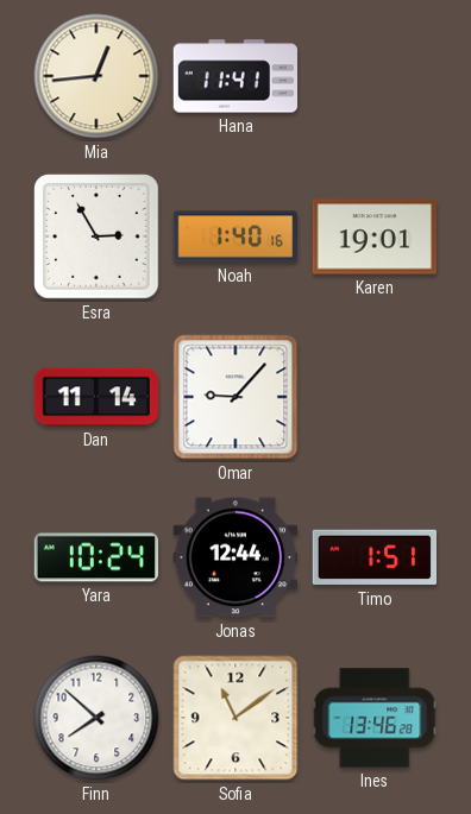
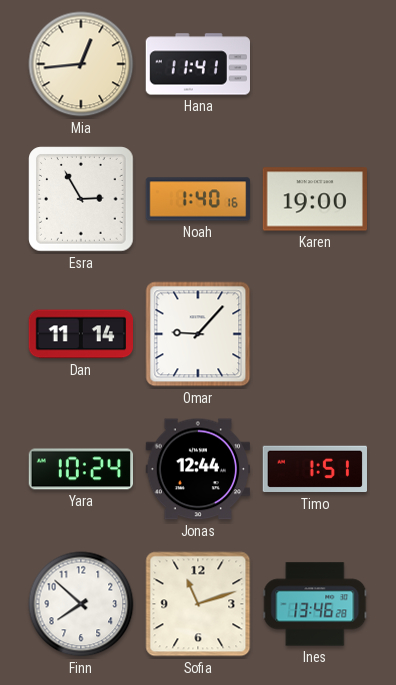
Karen: 19:01 -> 19:00
Sofia: 11:09 -> 11:12
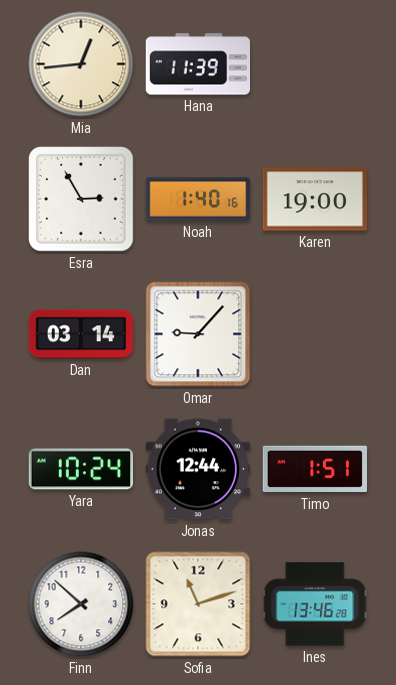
Hana: 11:41 -> 11:39
Dan: 11:14 -> 03:14
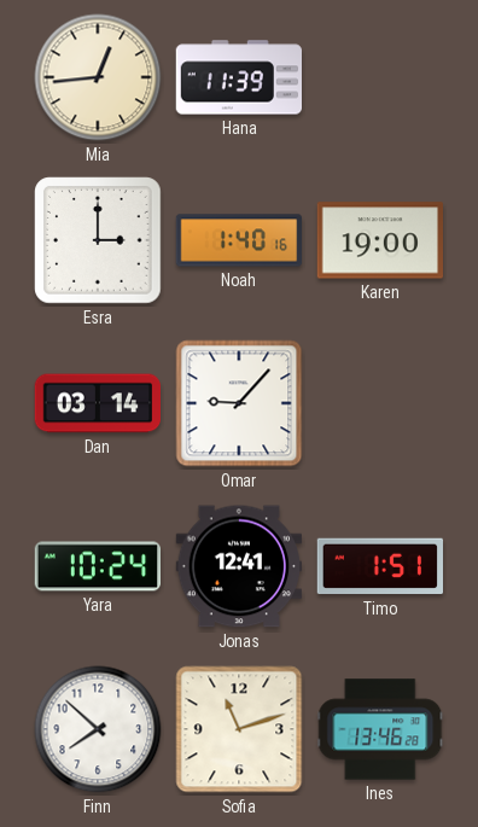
Esra: 2:55 -> 3:00
Jonas: 12:44 -> 12:41
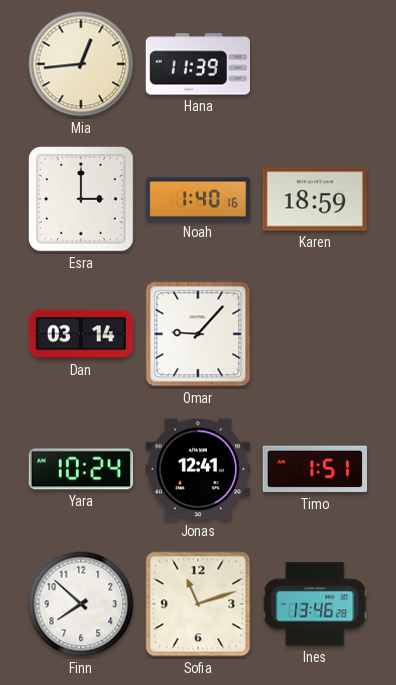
Karen: 19:00 -> 18:59
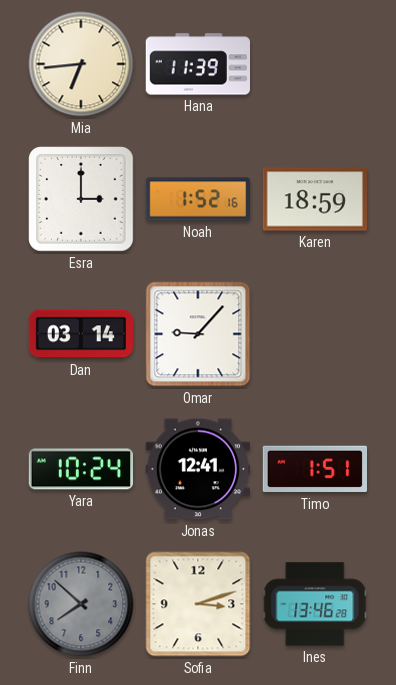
Mia: 12:44 -> 6:44
Noah: 1:40 -> 1:52
Finn dial: white -> grey
Sofia: 11:12 -> 3:12
